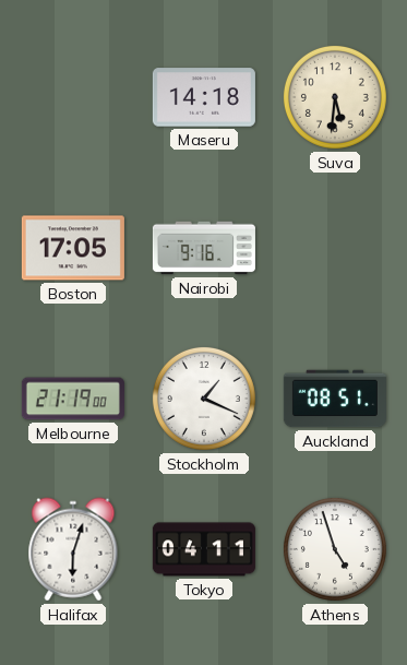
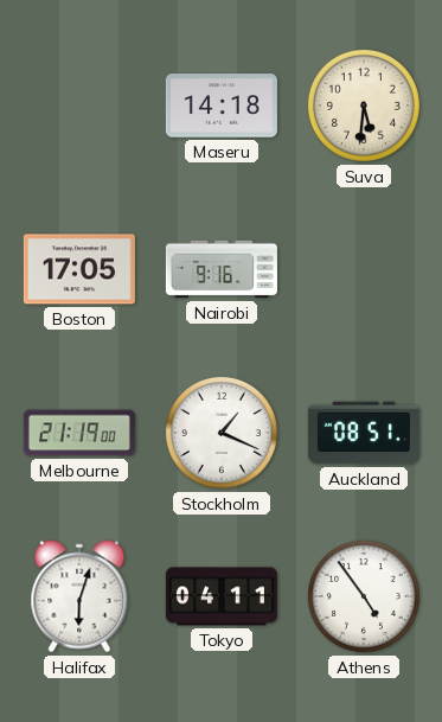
Athens: 4:57 -> 4:54
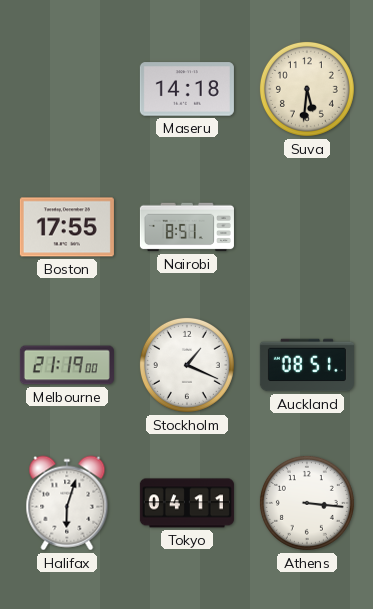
Boston: 17:05 -> 17:55
Nairobi: 9:16 -> 8:51
Athens: 4:54 -> 3:16
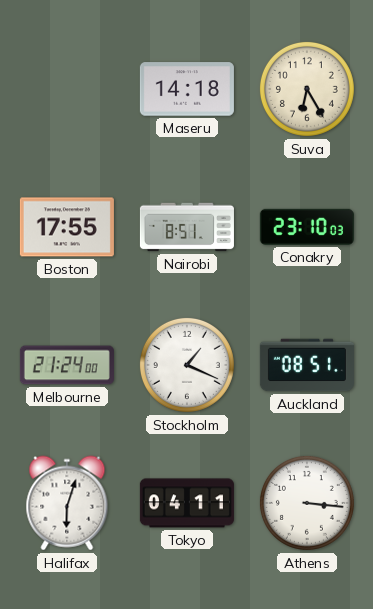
Suva: 5:31 -> 6:25
Conakry: none -> 23:10
Melbourne: 21:19 -> 21:24
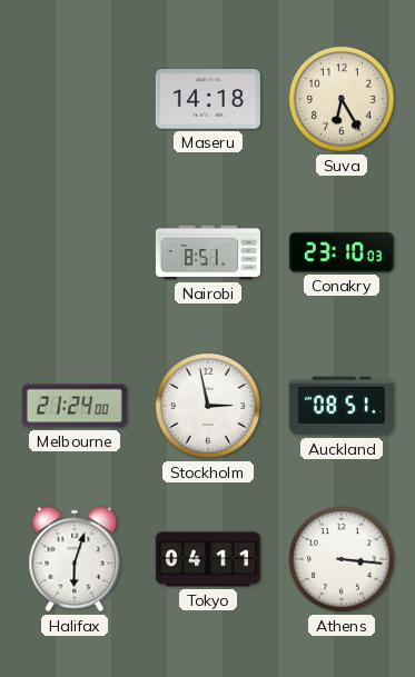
Boston: 17:55 -> none
Stockholm: 1:19 -> 2:58
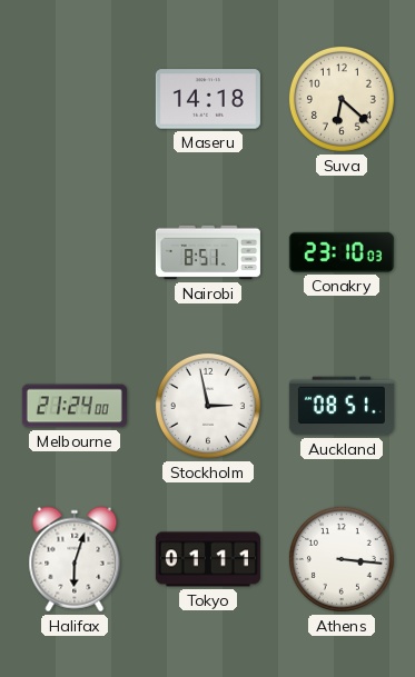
Suva: 6:25 -> 6:22
Tokyo: 04:11 -> 01:11
